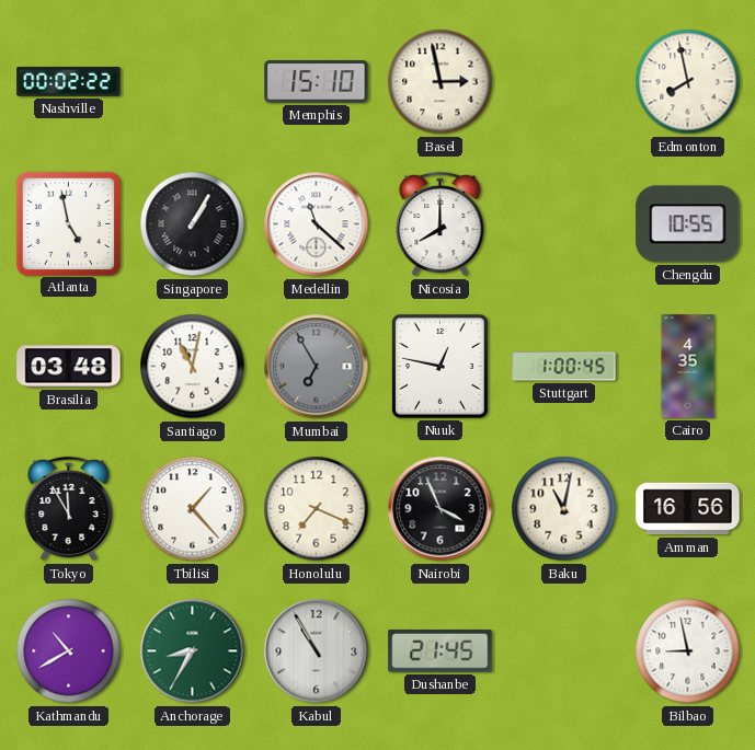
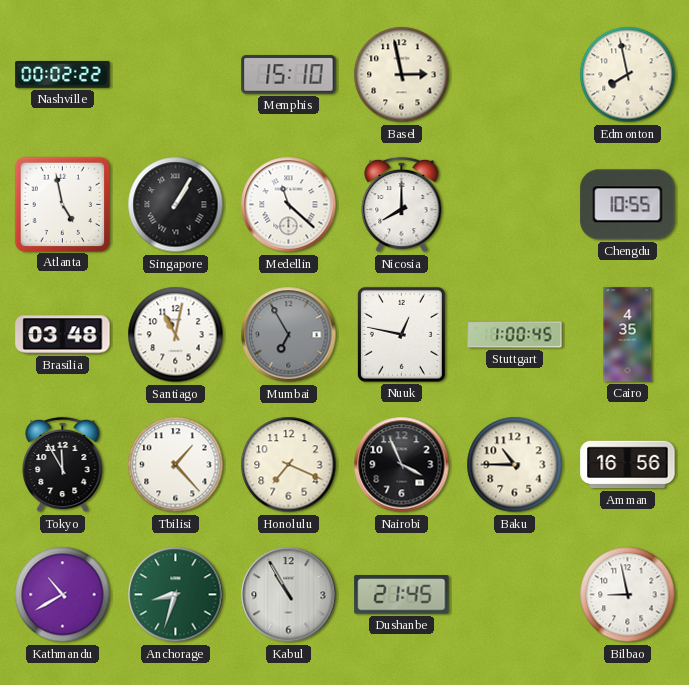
Baku: 11:02 -> 10:45
Anchorage: 8:35 -> 8:33
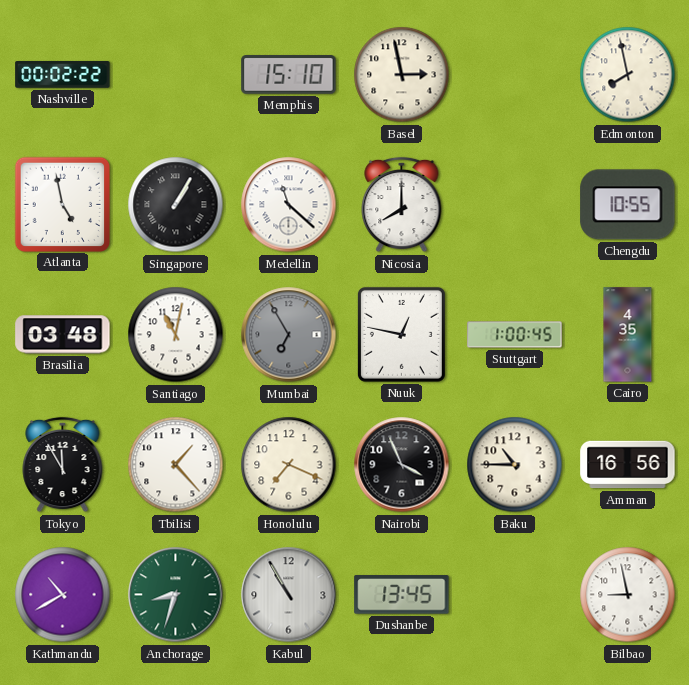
Dushanbe: 21:45 -> 13:45
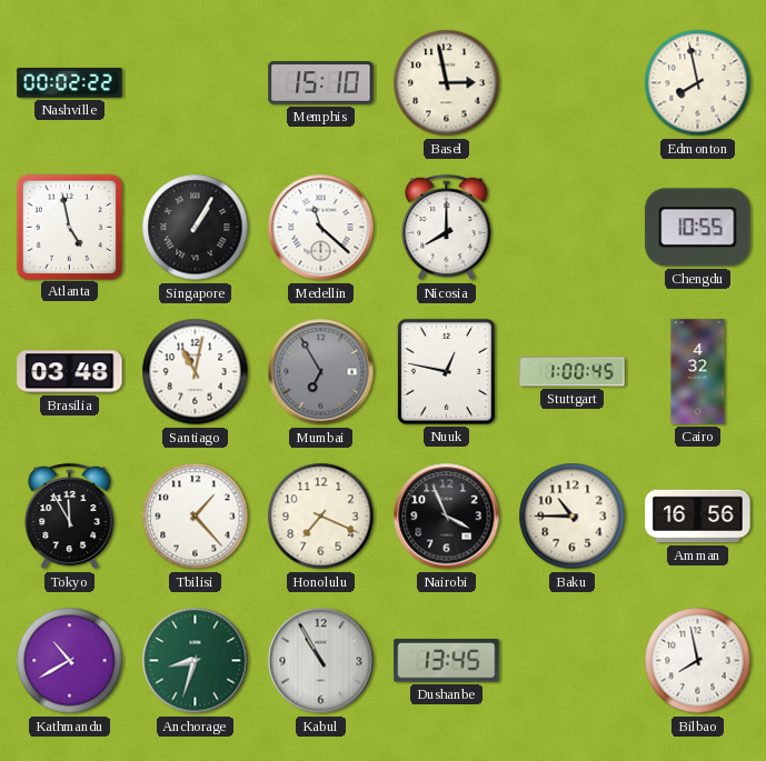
Cairo: 4:35 -> 4:32
Bilbao: 8:58 -> 7:58
